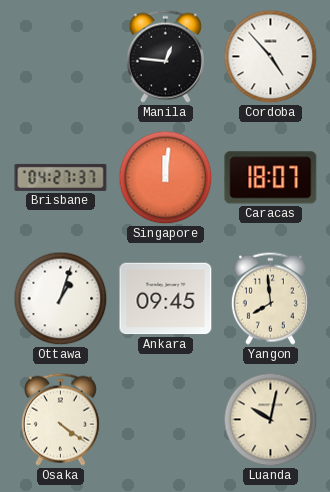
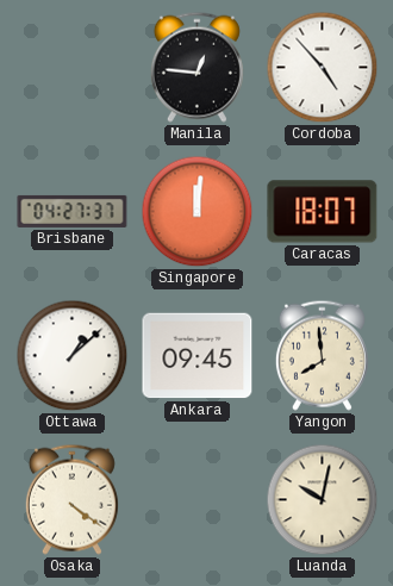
Ottawa: 1:03 -> 1:08
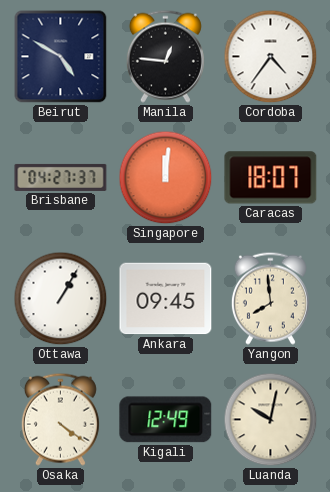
Beirut: none -> 4:50
Cordoba: 4:53 -> 4:36
Ottawa: 1:08 -> 1:05
Kigali: none -> 12:49
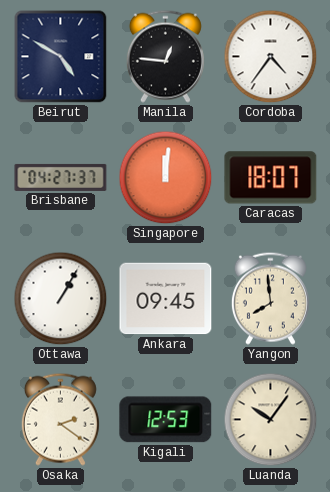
Osaka: 4:21 -> 2:21
Kigali: 12:49 -> 12:53
Luanda: 10:02 -> 10:06
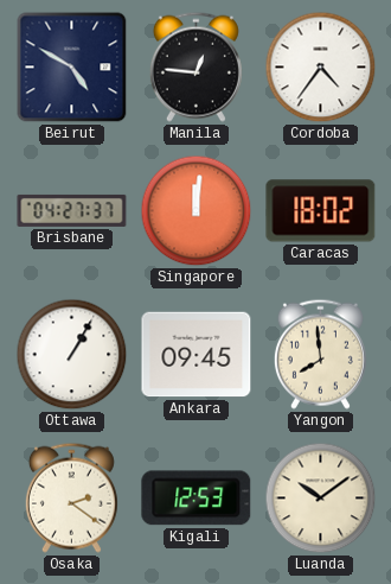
Caracas: 18:07 -> 18:02
Luanda: 10:06 -> 10:09
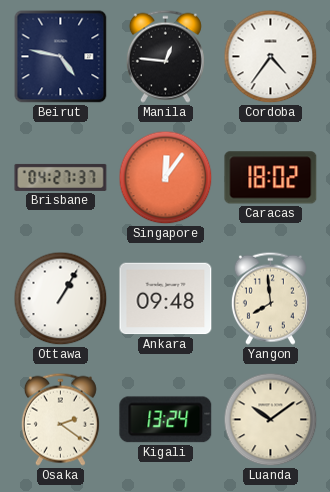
Beirut: 4:50 -> 4:47
Singapore: 12:01 -> 12:06
Ankara: 09:45 -> 09:48
Kigali: 12:53 -> 13:24
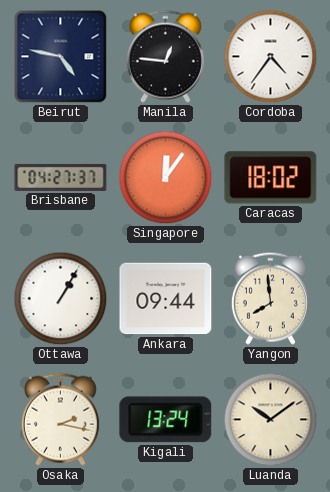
Ankara: 09:48 -> 09:44
Osaka: 2:21 -> 2:17
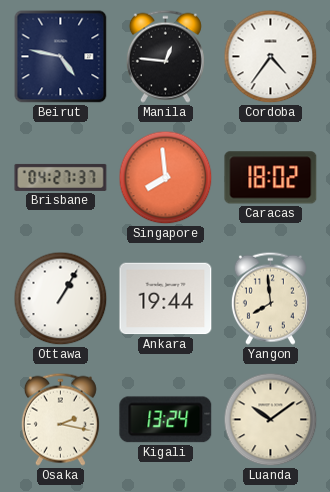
Singapore: 12:06 -> 7:59
Ankara: 09:44 -> 19:44
